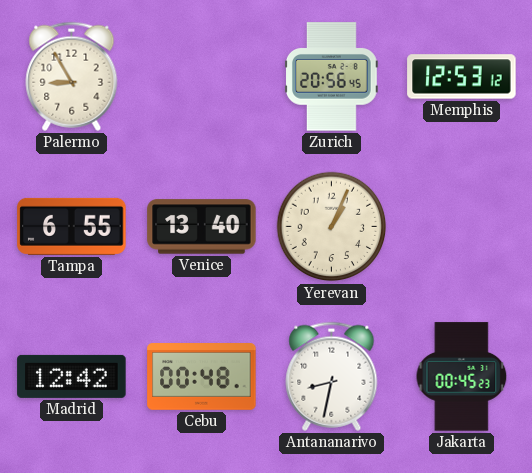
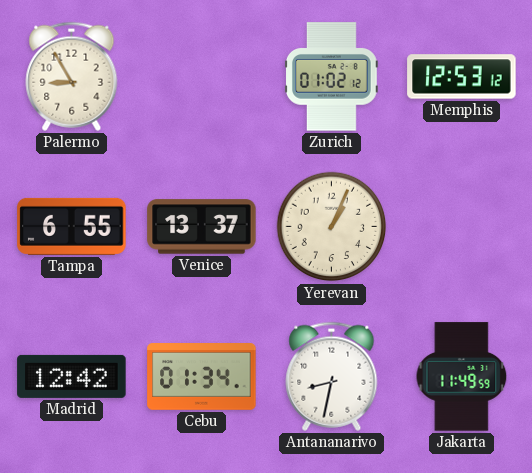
Zurich: 20:56 -> 01:02
Venice: 13:40 -> 13:37
Cebu: 00:48 -> 01:34
Jakarta: 00:45 -> 11:49
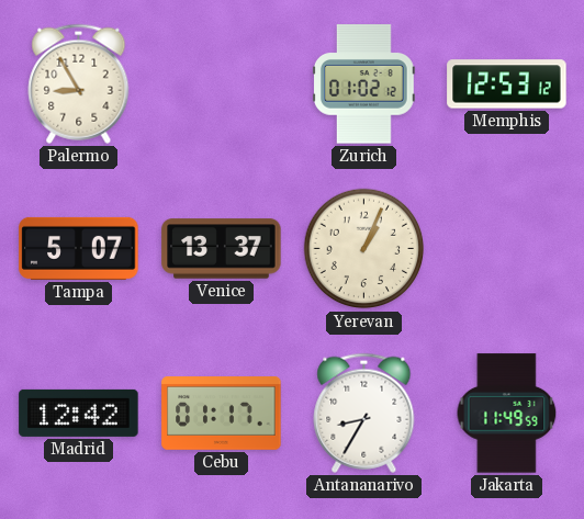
Tampa: 6:55 -> 5:07
Cebu: 01:34 -> 01:17
Antananarivo: 8:32 -> 8:35
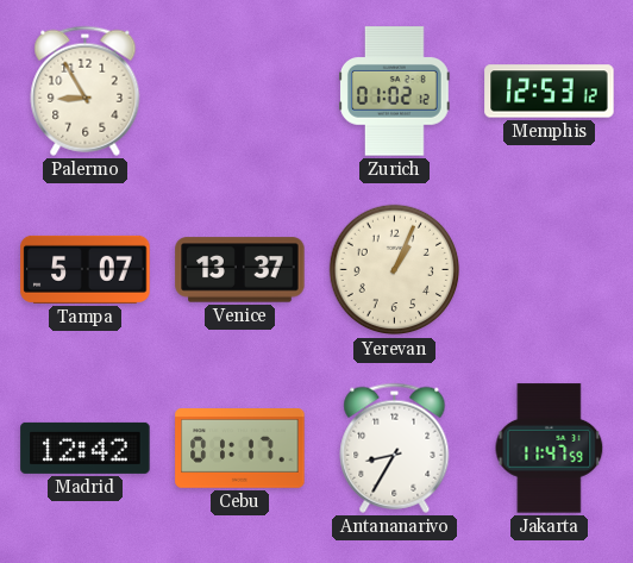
Jakarta: 11:49 -> 11:47
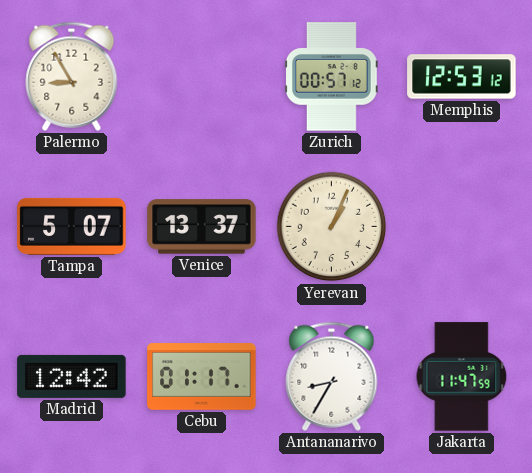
Zurich: 01:02 -> 00:57
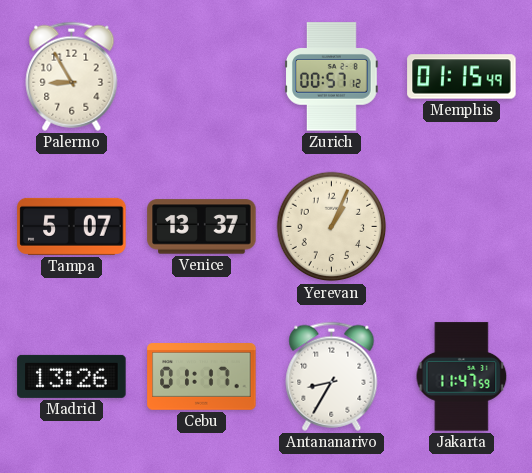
Memphis: 12:53 -> 01:15
Madrid: 12:42 -> 13:26
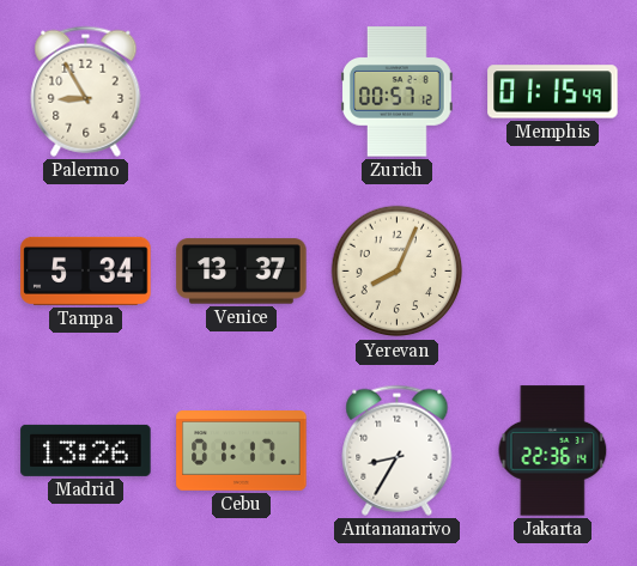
Tampa: 5:07 -> 5:34
Yerevan: 1:04 -> 8:04
Jakarta: 11:47 -> 22:36
